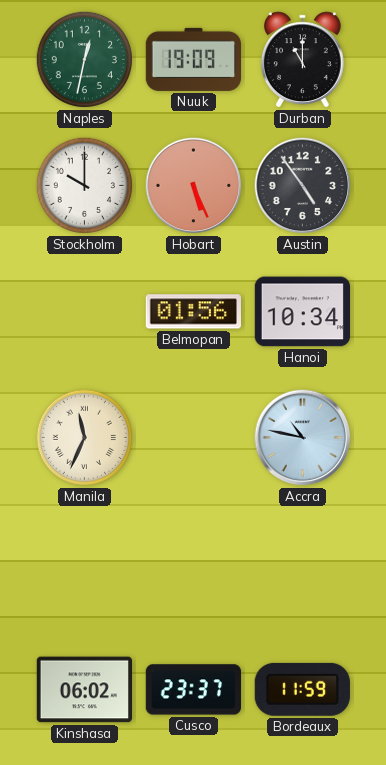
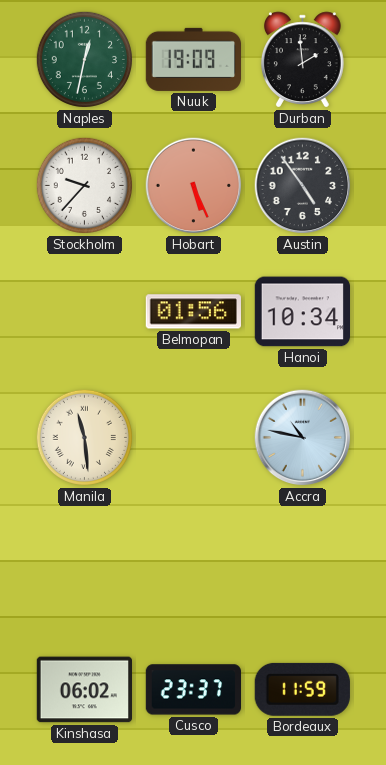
Durban: 11:00 -> 1:59
Stockholm: 10:00 -> 9:37
Manila: 11:34 -> 11:29
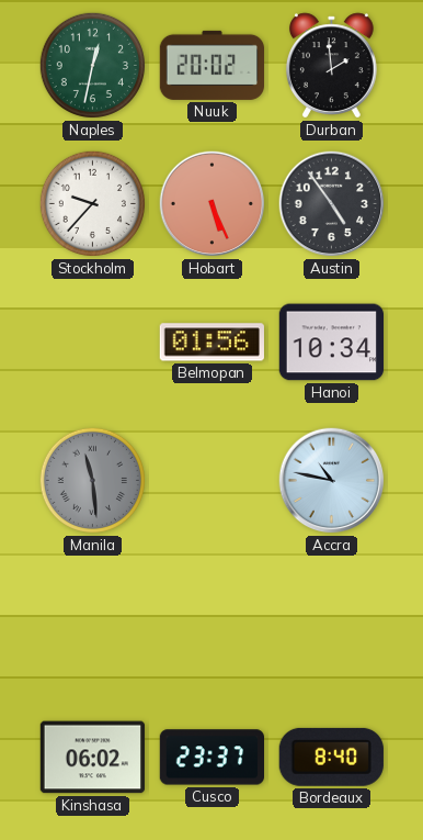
Nuuk: 19:09 -> 20:02
Manila dial: cream -> grey
Bordeaux: 11:59 -> 8:40
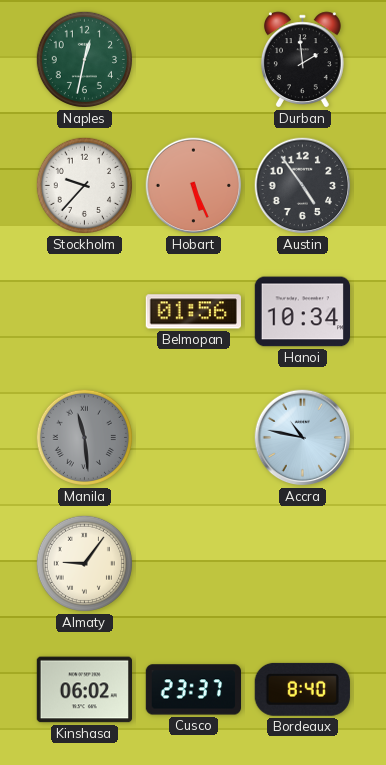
Nuuk: 20:02 -> none
Almaty: none -> 9:06
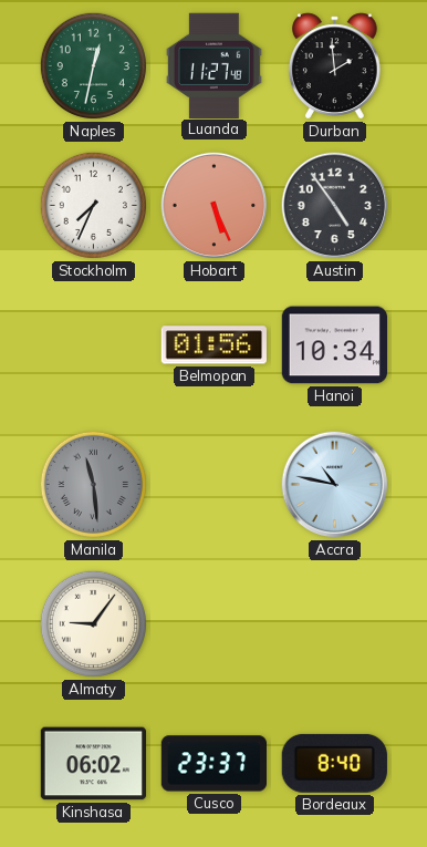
Luanda: none -> 11:27
Stockholm: 9:37 -> 7:34
